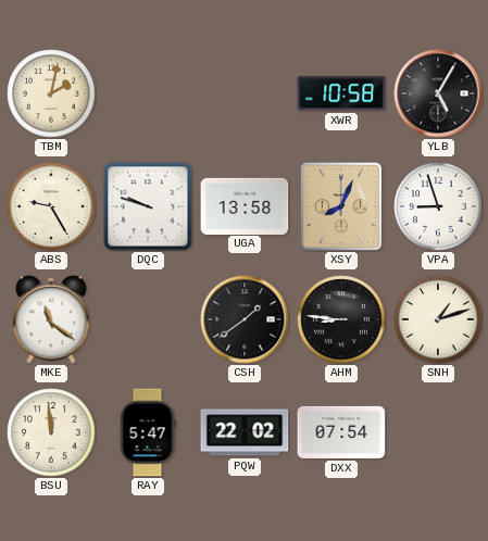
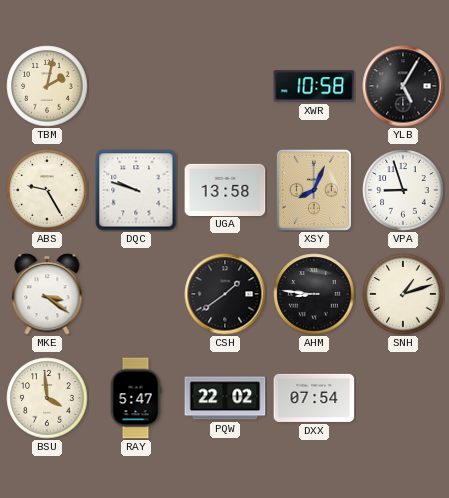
MKE: 11:21 -> 3:21
BSU: 11:59 -> 3:59
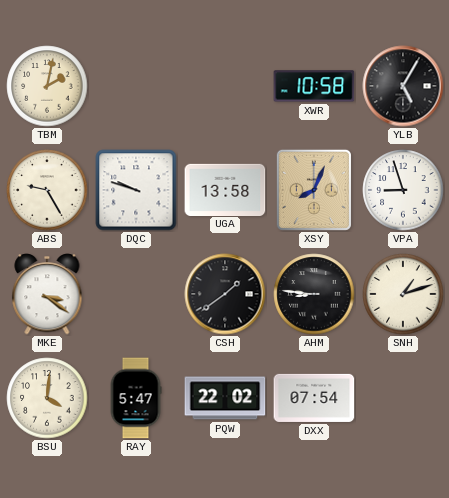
BSU: 3:59 -> 4:01
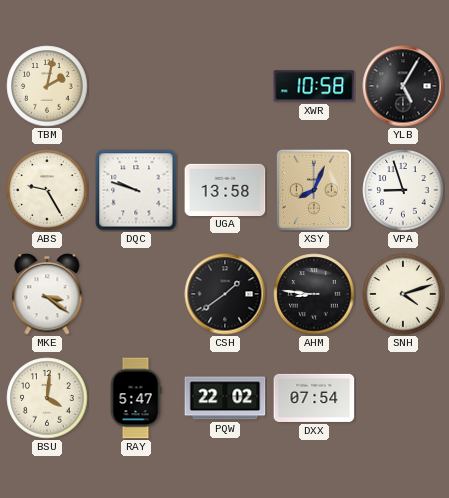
SNH: 1:12 -> 4:12
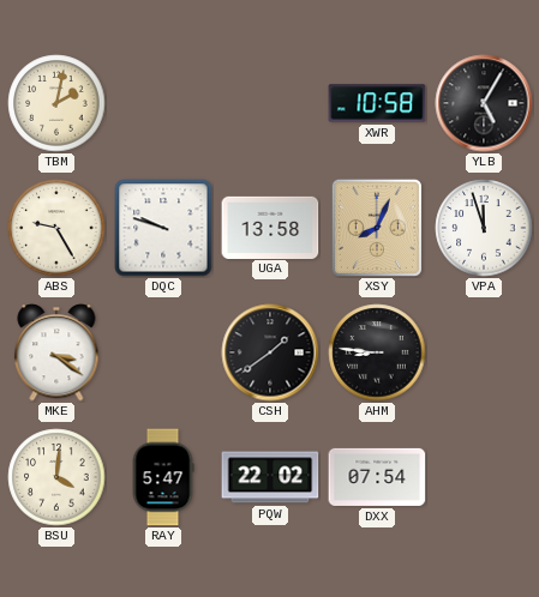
VPA: 8:57 -> 11:57
SNH: 4:12 -> none
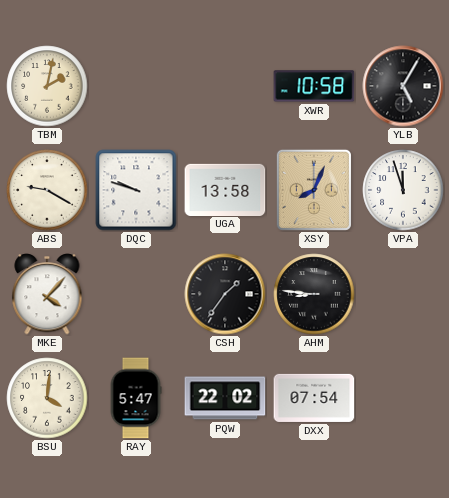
ABS: 9:25 -> 9:20
MKE: 3:21 -> 4:07
CSH: 1:39 -> 1:36
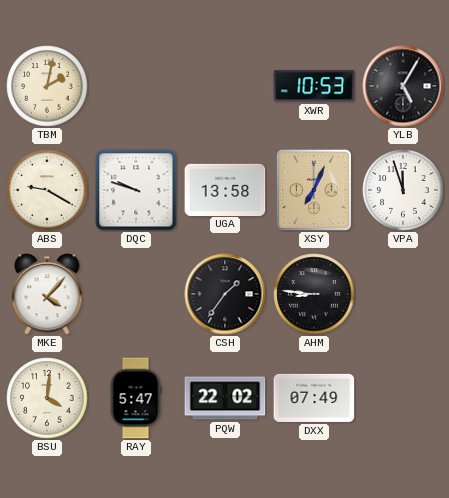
XWR: 10:58 -> 10:53
XSY: 8:04 -> 7:04
DXX: 07:54 -> 07:49
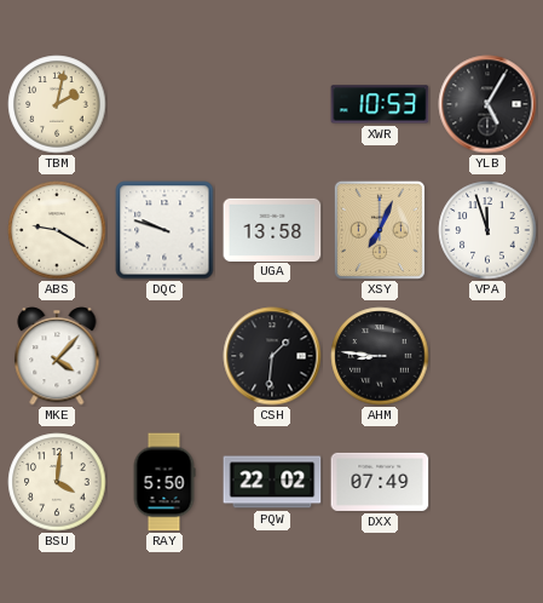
CSH: 1:36 -> 1:31
RAY: 5:47 -> 5:50
